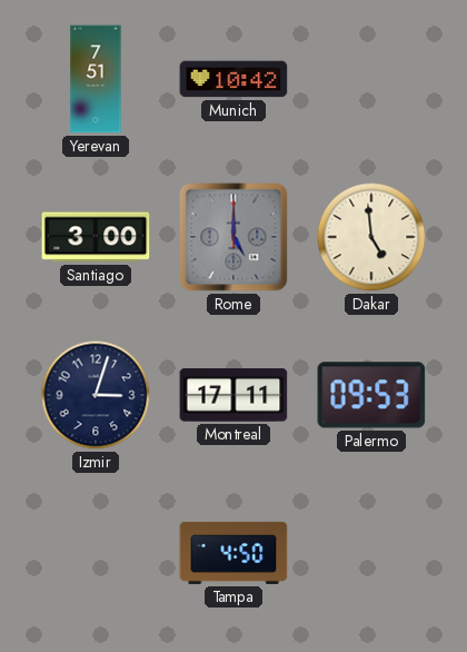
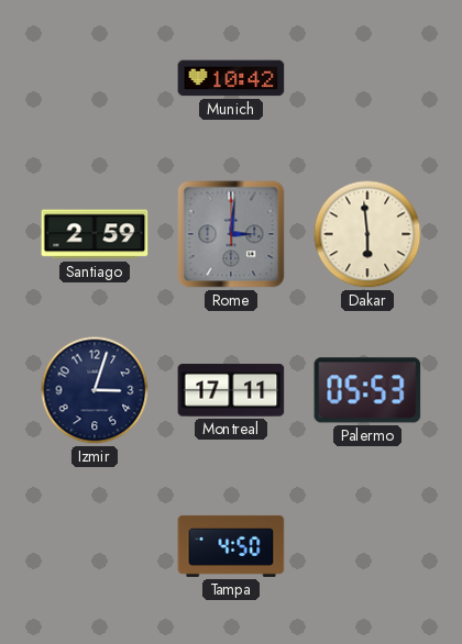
Yerevan: 7:51 -> none
Santiago: 3:00 -> 2:59
Rome: 5:00 -> 3:01
Dakar: 4:59 -> 5:59
Palermo: 09:53 -> 05:53
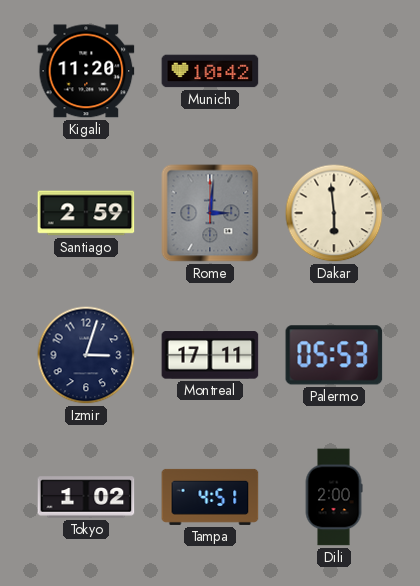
Kigali: none -> 11:20
Tokyo: none -> 1:02
Tampa: 4:50 -> 4:51
Dili: none -> 2:00
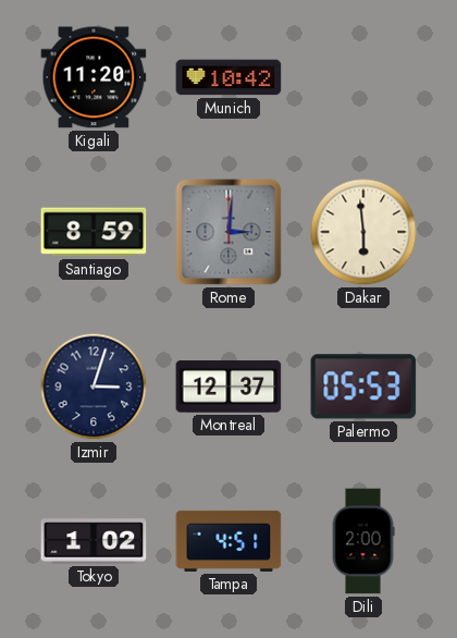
Santiago: 2:59 -> 8:59
Montreal: 17:11 -> 12:37
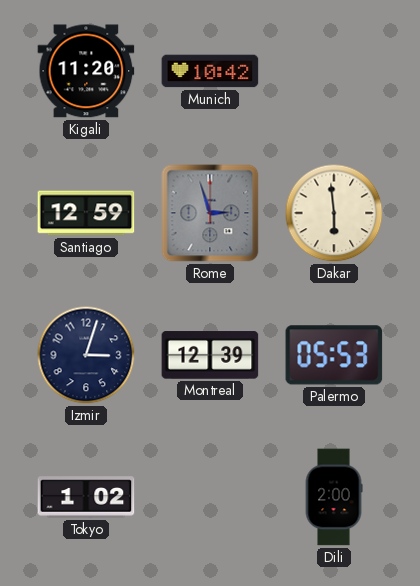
Santiago: 8:59 -> 12:59
Rome: 3:01 -> 2:57
Montreal: 12:37 -> 12:39
Tampa: 4:51 -> none
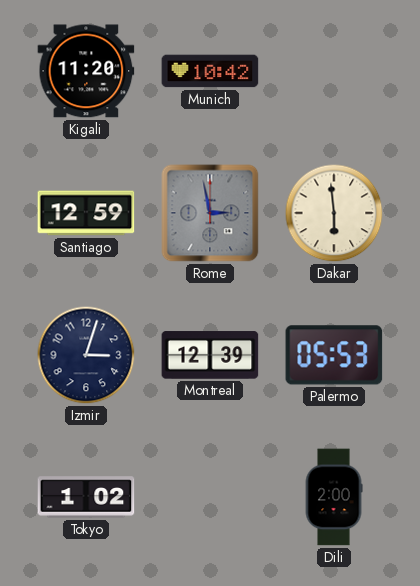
Rome: 2:57 -> 2:58
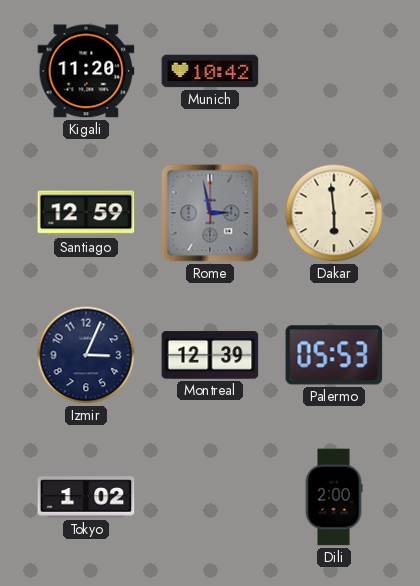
Izmir: 3:03 -> 3:04
